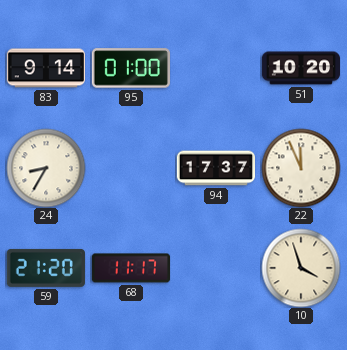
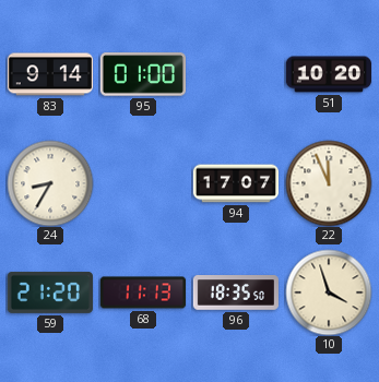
94: 17:37 -> 17:07
68: 11:17 -> 11:13
96: none -> 18:35
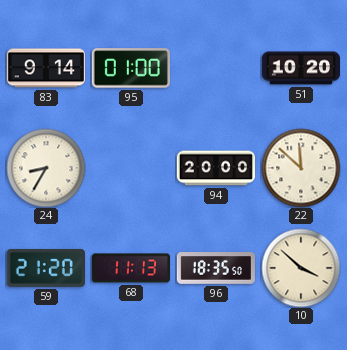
94: 17:07 -> 20:00
22: 11:56 -> 11:52
10: 3:57 -> 3:52
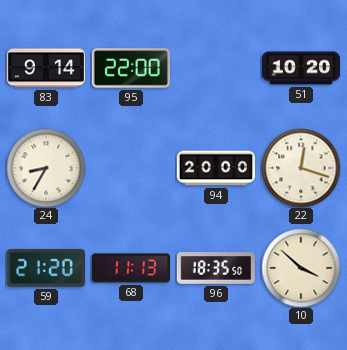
95: 01:00 -> 22:00
22: 11:52 -> 12:18
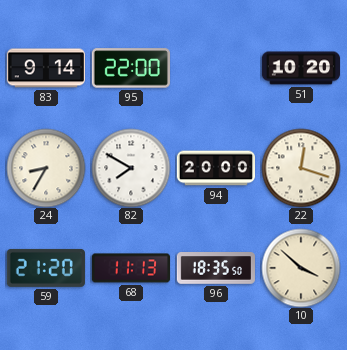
82: none -> 7:50
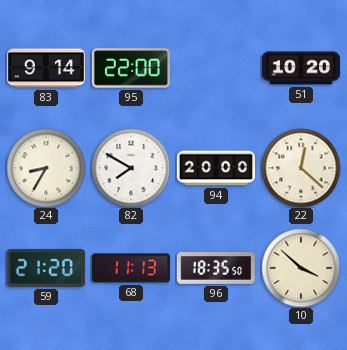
22: 12:18 -> 12:22
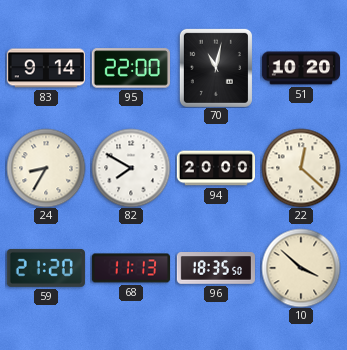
70: none -> 11:02
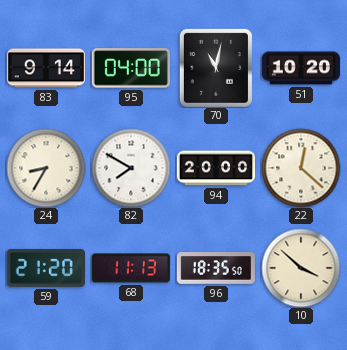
95: 22:00 -> 04:00
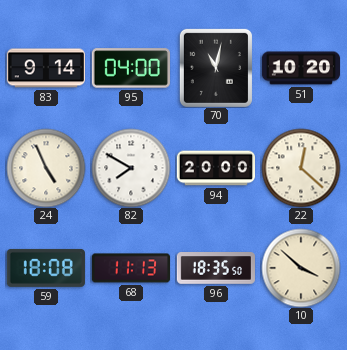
24: 8:35 -> 4:56
59: 21:20 -> 18:08
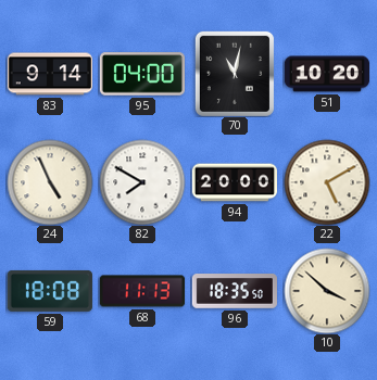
22: 12:22 -> 5:10
